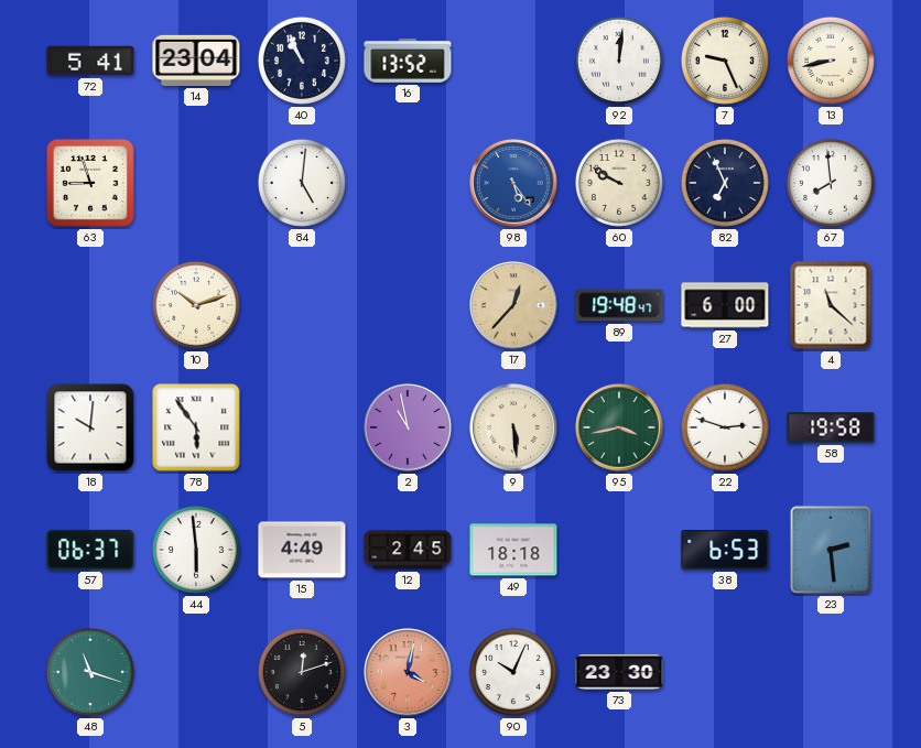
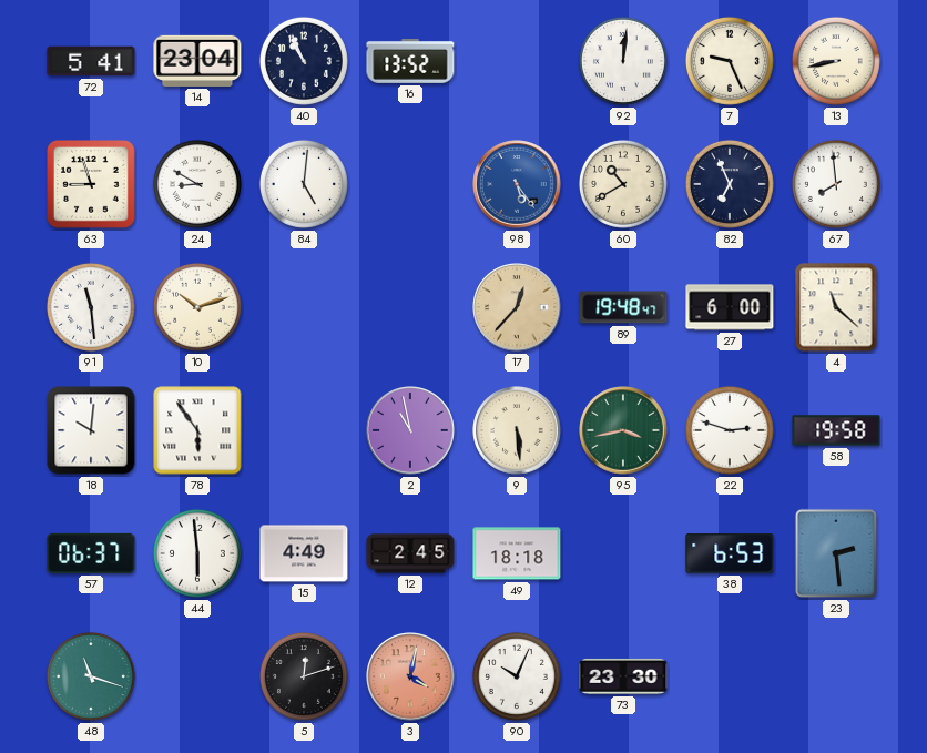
24: none -> 8:50
60: 9:50 -> 10:40
91: none -> 11:29
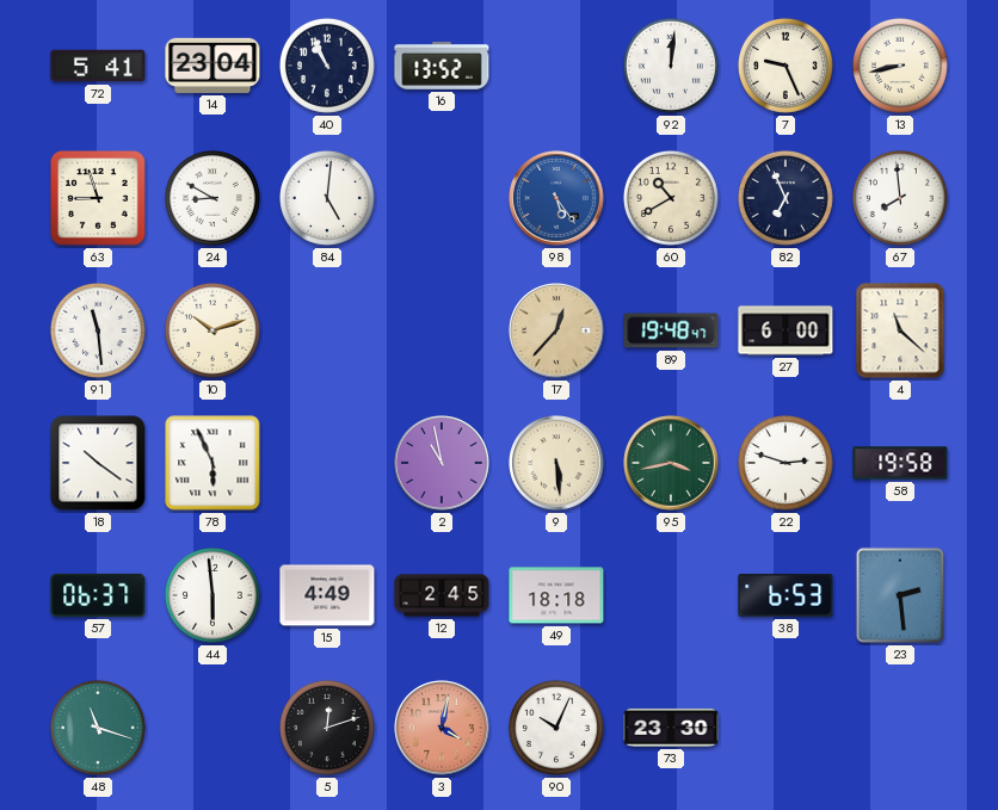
18: 10:01 -> 10:21
78: 5:54 -> 5:56
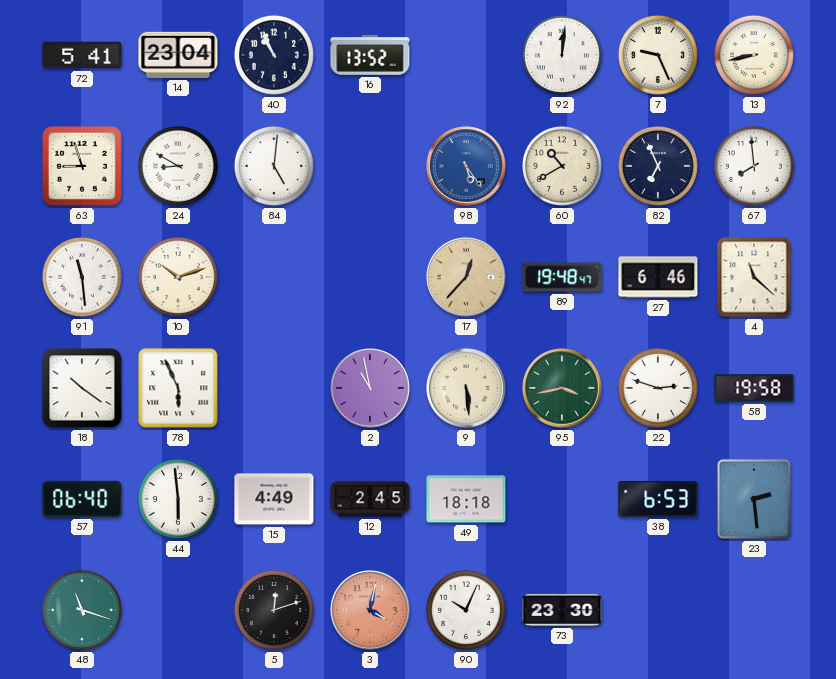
27: 6:00 -> 6:46
57: 06:37 -> 06:40
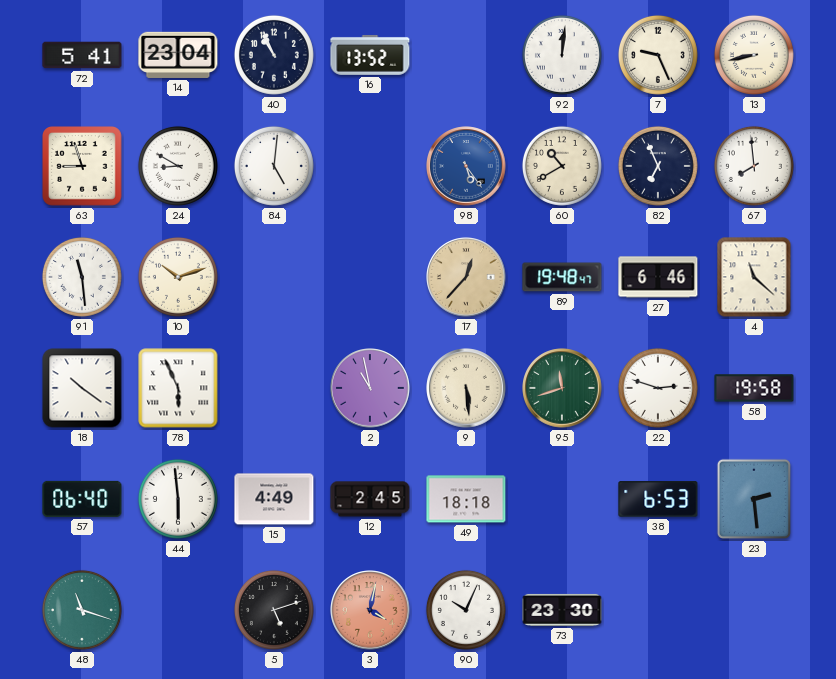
95: 3:43 -> 11:42
5: 12:12 -> 5:12
